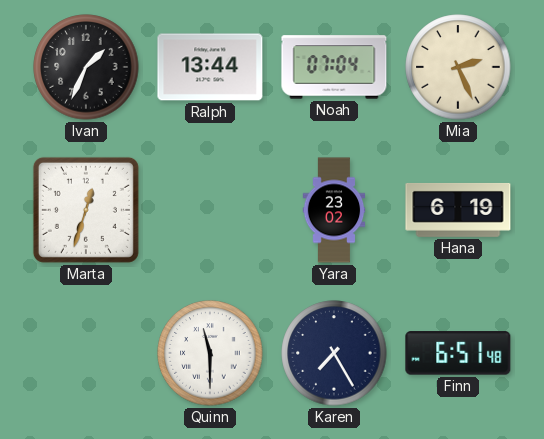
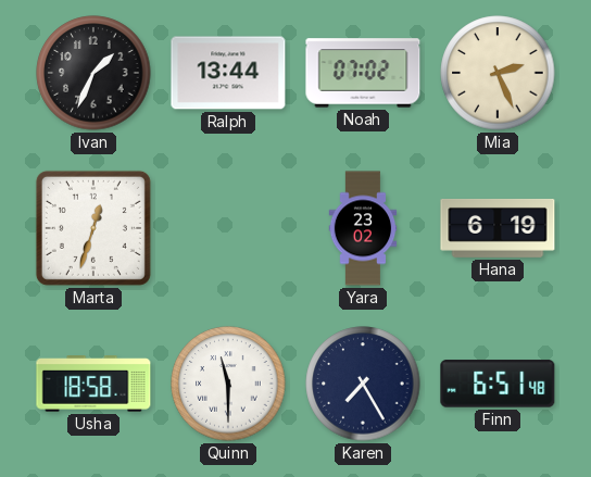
Noah: 07:04 -> 07:02
Usha: none -> 18:58
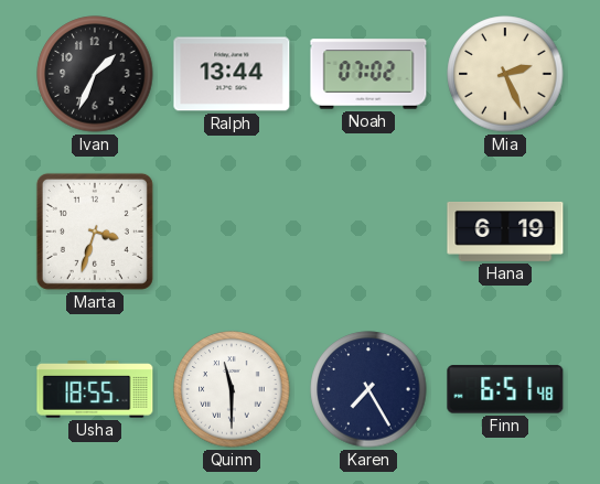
Marta: 12:33 -> 3:33
Yara: 23:02 -> none
Usha: 18:58 -> 18:55
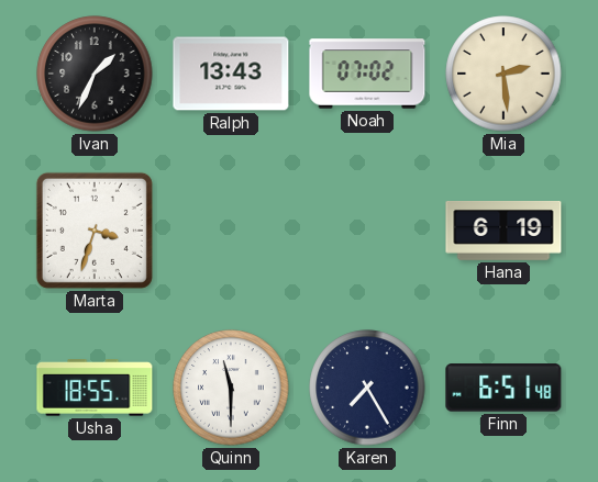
Ralph: 13:44 -> 13:43
Mia: 2:26 -> 2:29
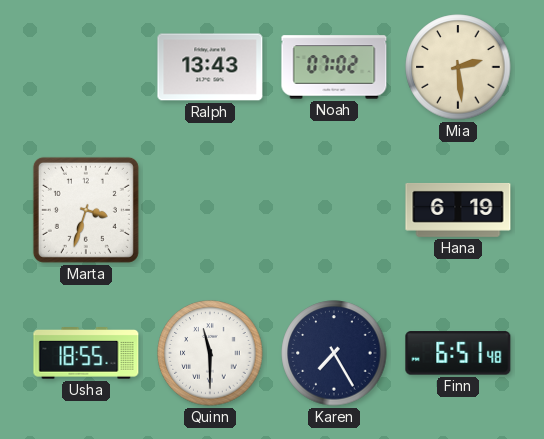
Ivan: 1:34 -> none
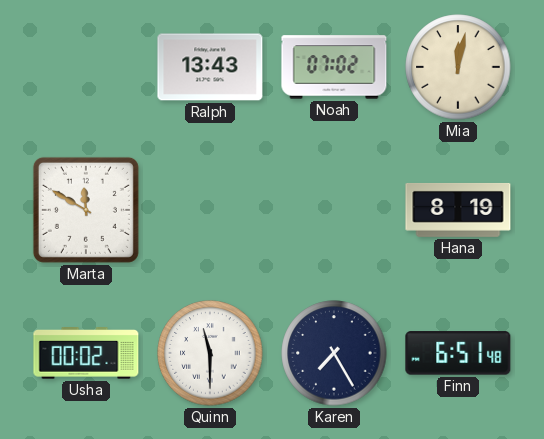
Mia: 2:29 -> 12:02
Marta: 3:33 -> 11:50
Hana: 6:19 -> 8:19
Usha: 18:55 -> 00:02
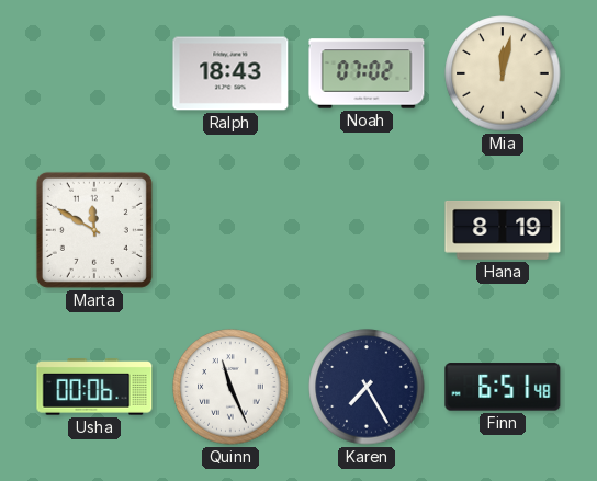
Ralph: 13:43 -> 18:43
Usha: 00:02 -> 00:06
Quinn: 11:30 -> 11:26
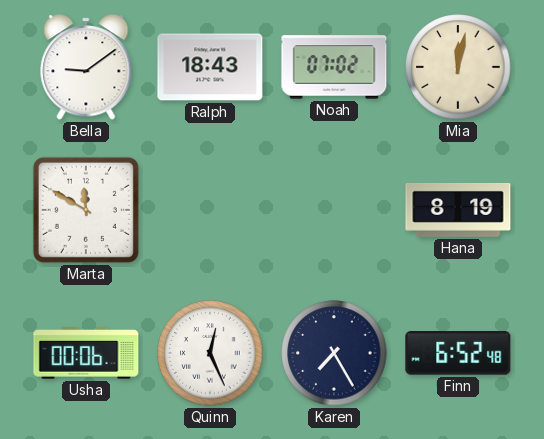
Bella: none -> 9:09
Quinn: 11:26 -> 12:26
Finn: 6:51 -> 6:52
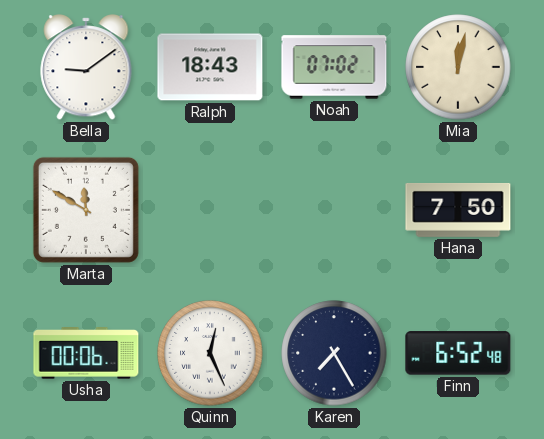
Hana: 8:19 -> 7:50
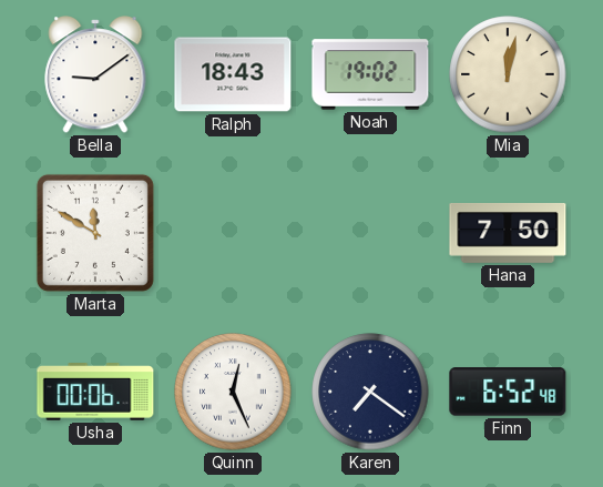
Noah: 07:02 -> 19:02
Karen: 7:25 -> 7:21
